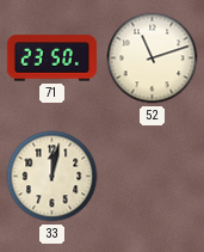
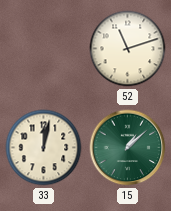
71: 23:50 -> none
15: none -> 1:08
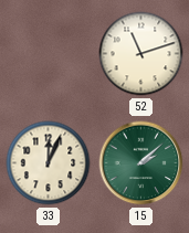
33: 12:02 -> 12:04
15: 1:08 -> 2:08
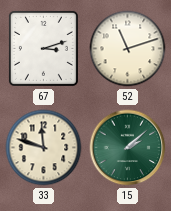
67: none -> 3:12
33: 12:04 -> 11:48
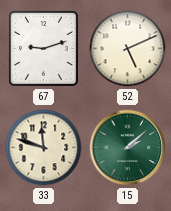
67: 3:12 -> 9:12
52: 11:12 -> 5:11
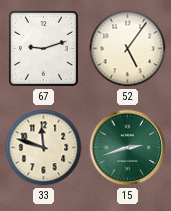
52: 5:11 -> 5:06
15: 2:08 -> 2:42
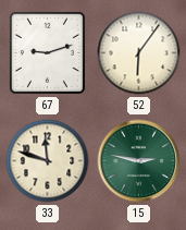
52: 5:06 -> 6:06
15: 2:42 -> 2:47
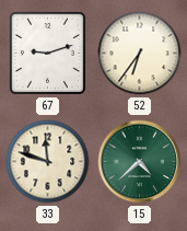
52: 6:06 -> 6:36
15: 2:47 -> 4:38
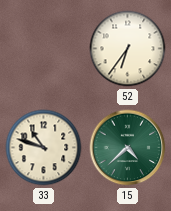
67: 9:12 -> none
33: 11:48 -> 10:48
